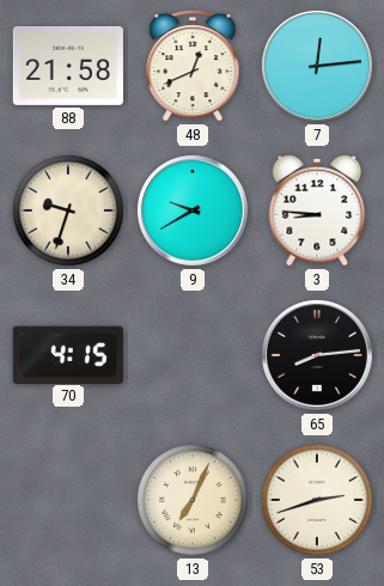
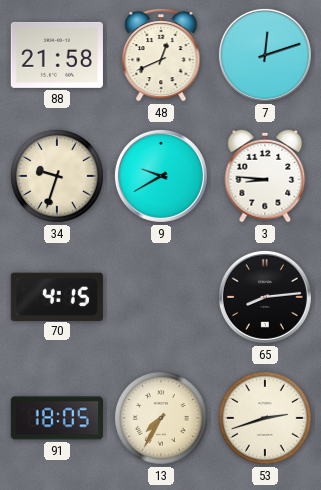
7: 12:14 -> 12:12
91: none -> 18:05
13: 7:04 -> 7:35
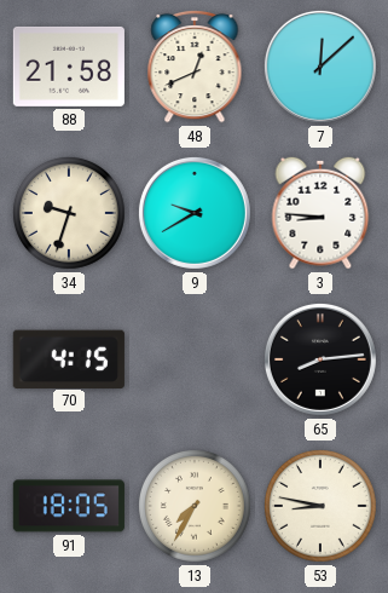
7: 12:12 -> 12:08
53: 2:42 -> 8:47
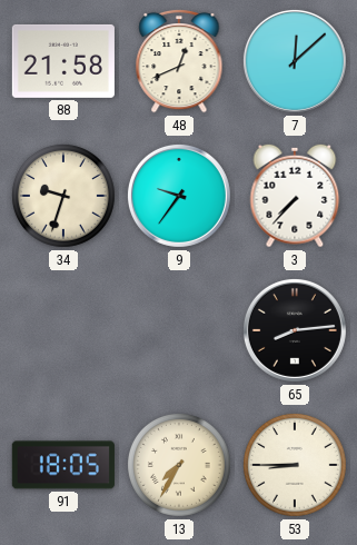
9: 9:40 -> 9:36
3: 8:46 -> 7:37
70: 4:15 -> none
53: 8:47 -> 8:45
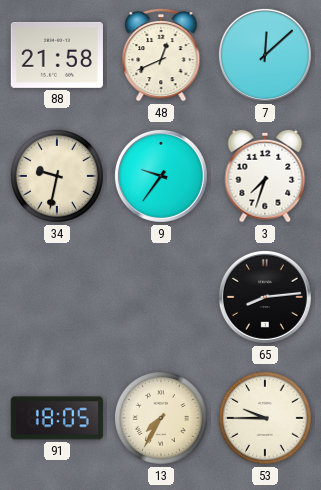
34: 9:33 -> 9:32
3: 7:37 -> 7:33
53: 8:45 -> 9:45
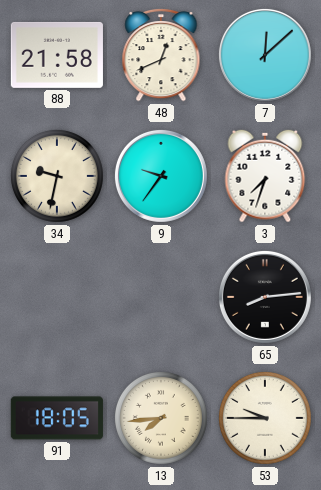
13: 7:35 -> 7:44
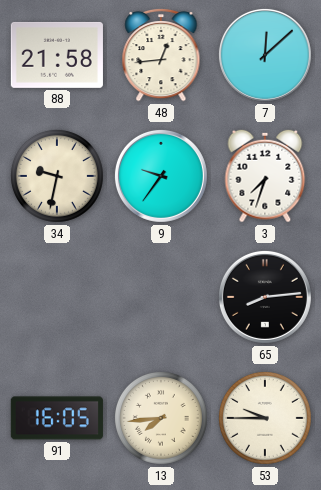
48: 12:41 -> 12:44
91: 18:05 -> 16:05
